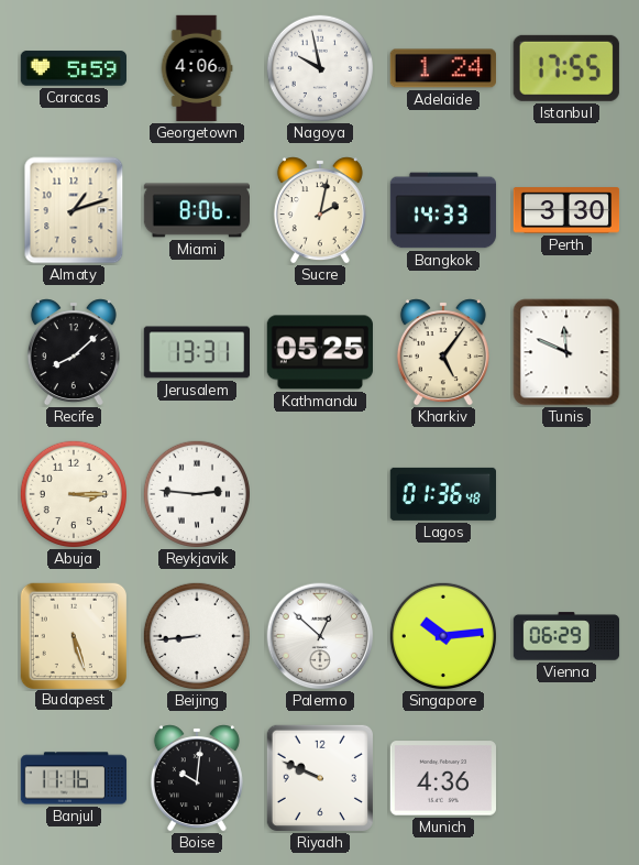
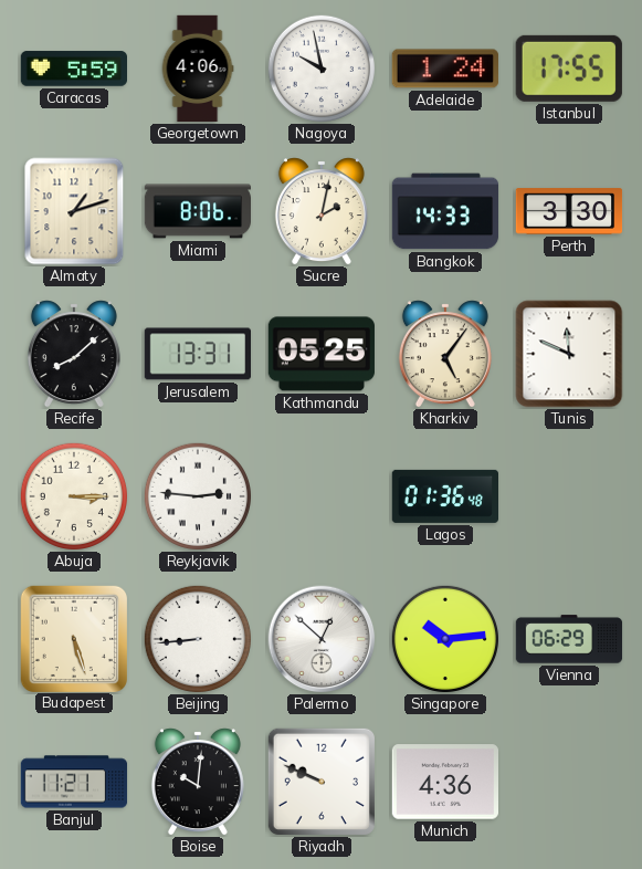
Banjul: 11:16 -> 11:21
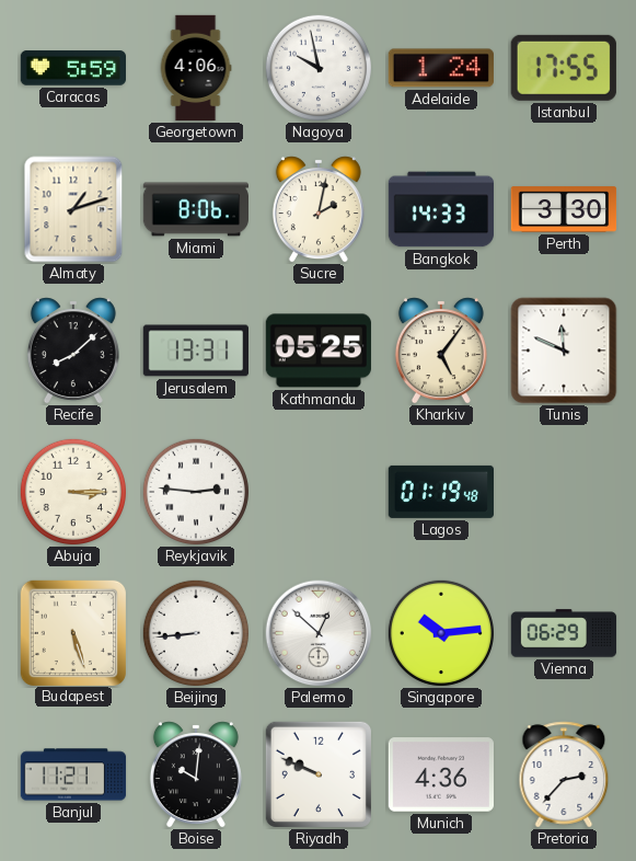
Lagos: 01:36 -> 01:19
Pretoria: none -> 2:37
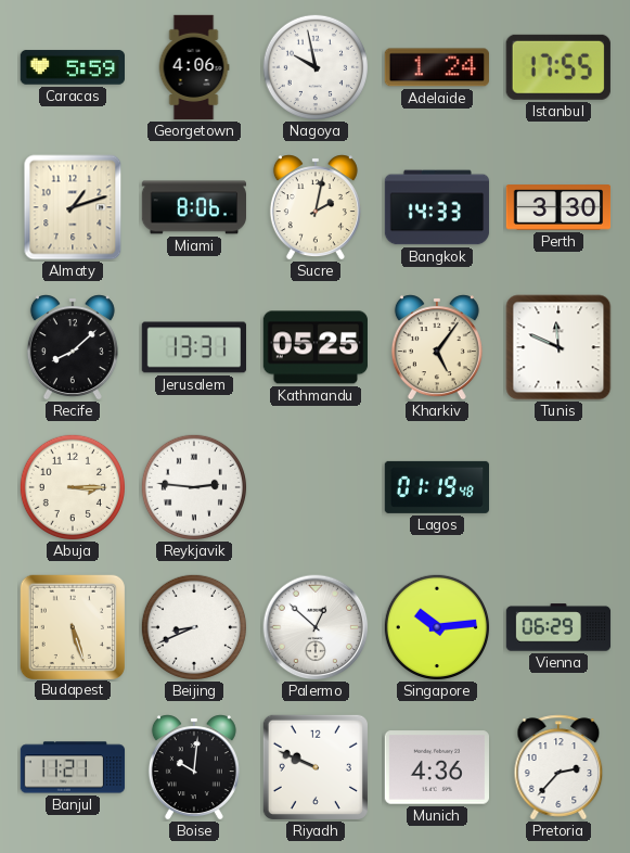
Beijing: 8:44 -> 8:41
